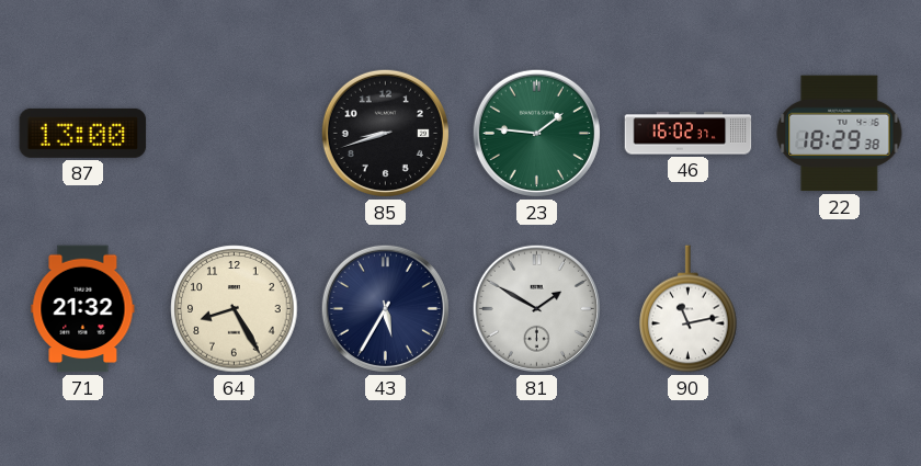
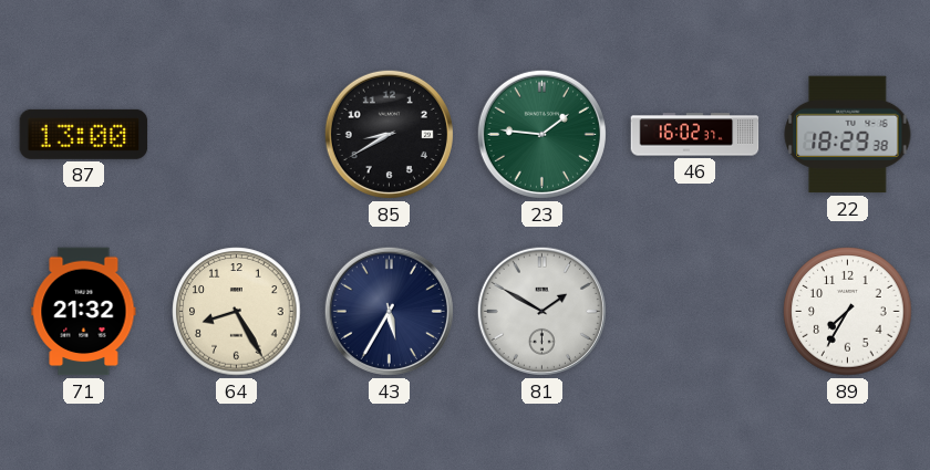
85: 8:42 -> 8:40
90: 11:13 -> none
89: none -> 7:35
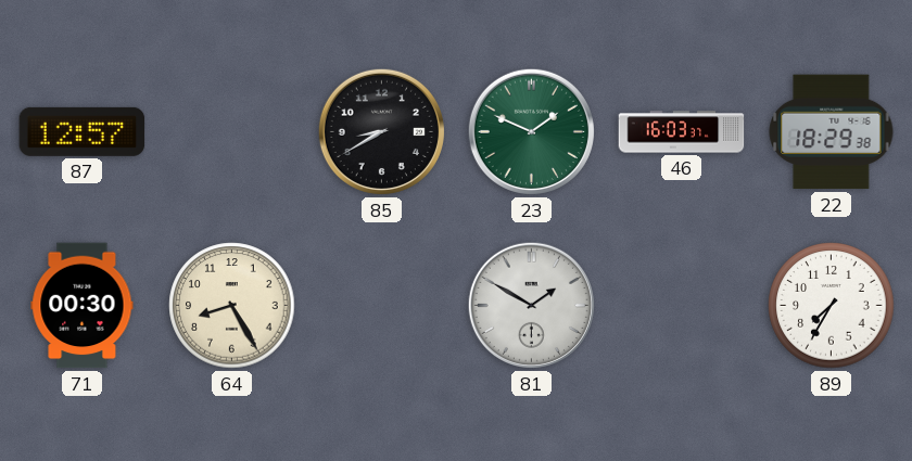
87: 13:00 -> 12:57
23: 1:46 -> 1:49
46: 16:02 -> 16:03
71: 21:32 -> 00:30
43: 5:35 -> none
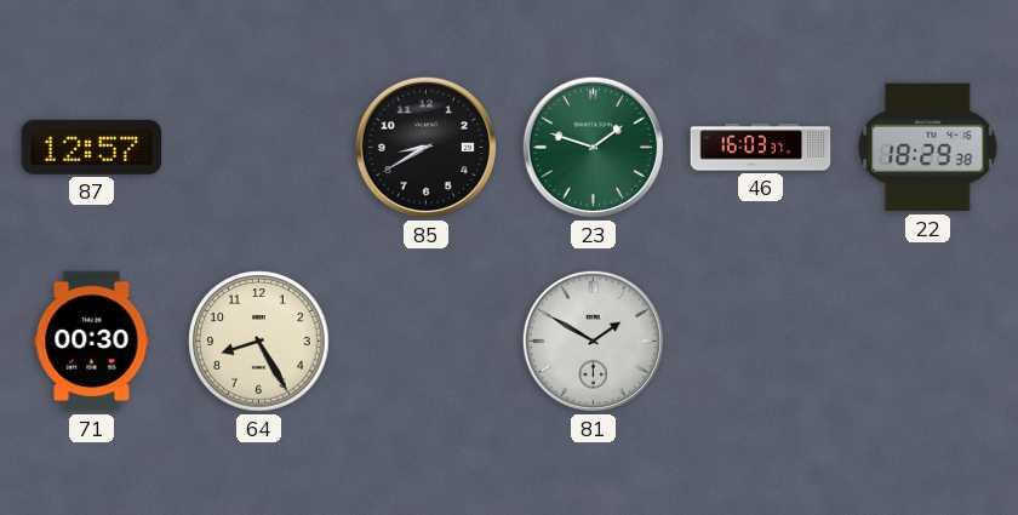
23: 1:49 -> 1:48
89: 7:35 -> none
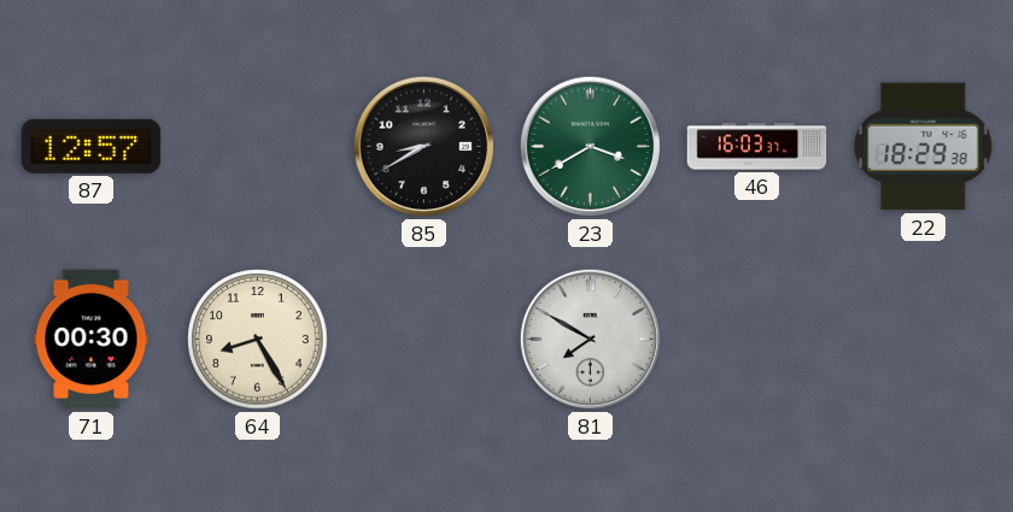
23: 1:48 -> 3:40
81: 1:50 -> 7:50
